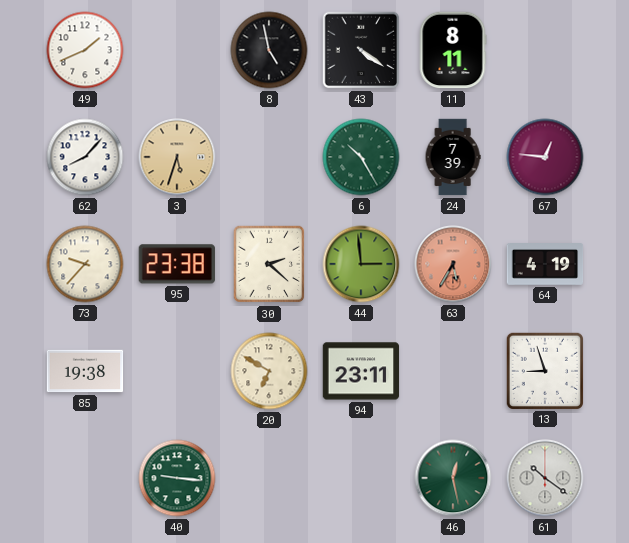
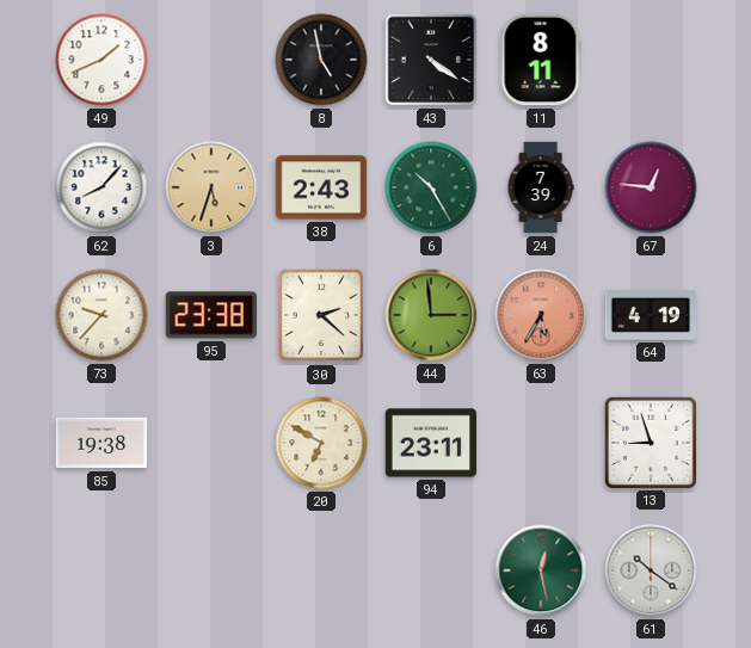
38: none -> 2:43
40: 9:16 -> none
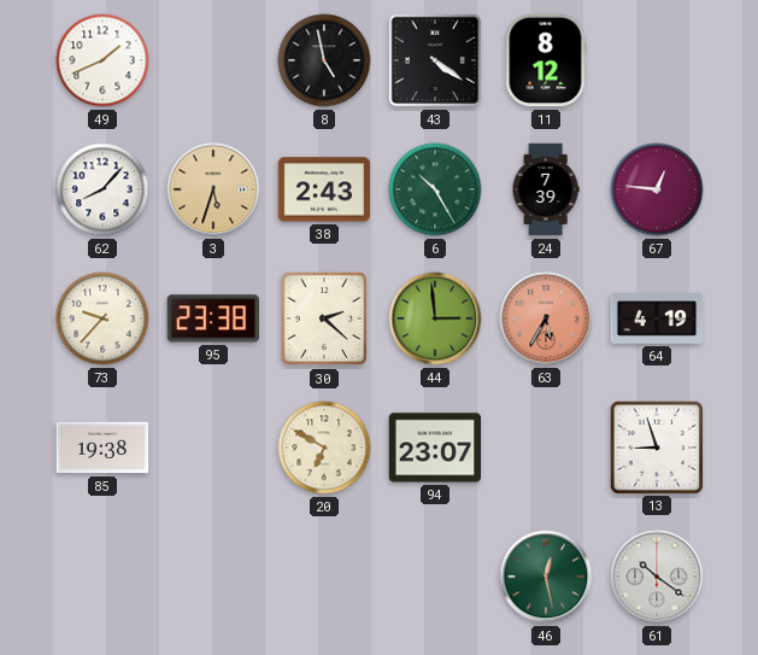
11: 8:11 -> 8:12
94: 23:11 -> 23:07
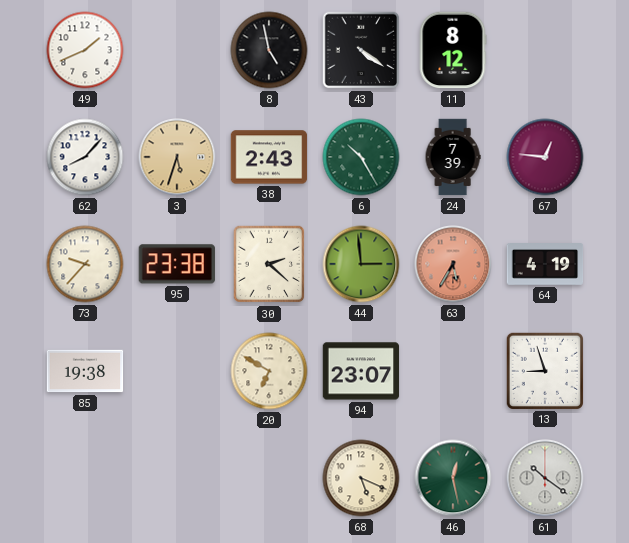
68: none -> 5:19
